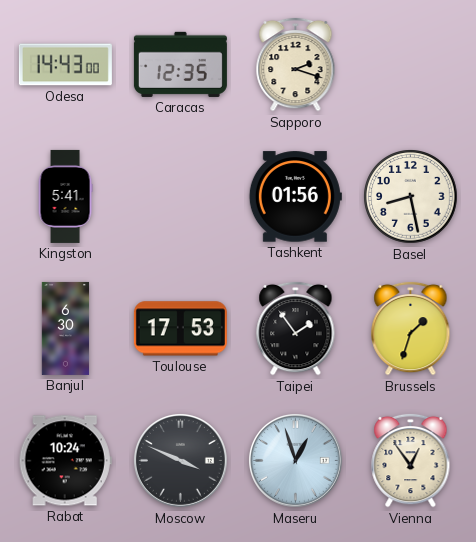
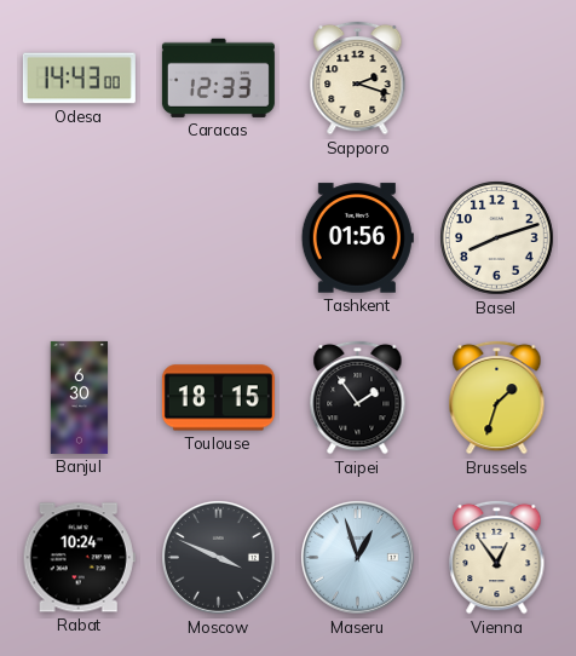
Caracas: 12:35 -> 12:33
Kingston: 5:41 -> none
Basel: 8:28 -> 8:12
Toulouse: 17:53 -> 18:15
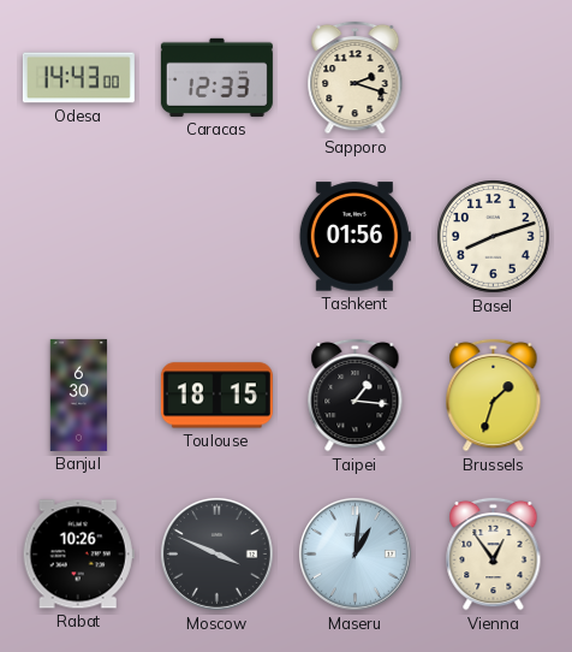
Taipei: 1:54 -> 1:16
Rabat: 10:24 -> 10:26
Maseru: 12:57 -> 1:01
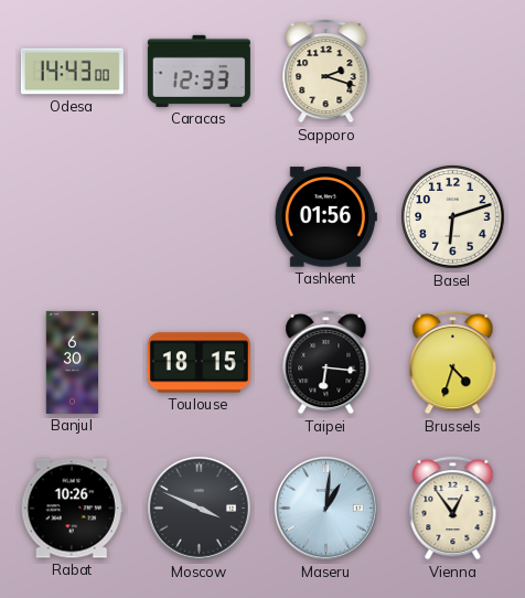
Basel: 8:12 -> 6:12
Taipei: 1:16 -> 6:16
Brussels: 1:33 -> 4:33
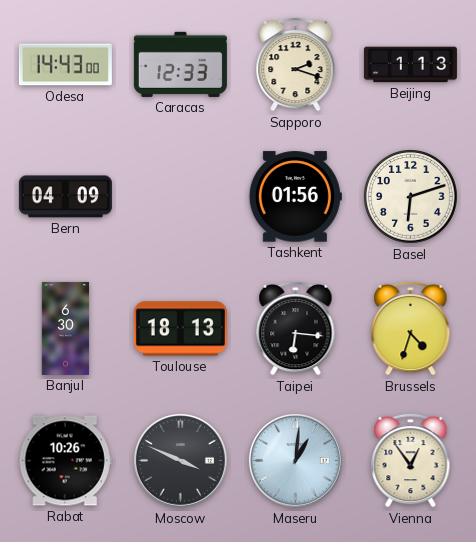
Beijing: none -> 1:13
Bern: none -> 04:09
Toulouse: 18:15 -> 18:13
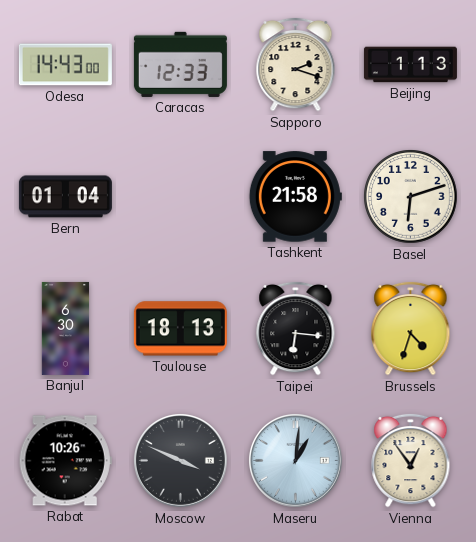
Bern: 04:09 -> 01:04
Tashkent: 01:56 -> 21:58
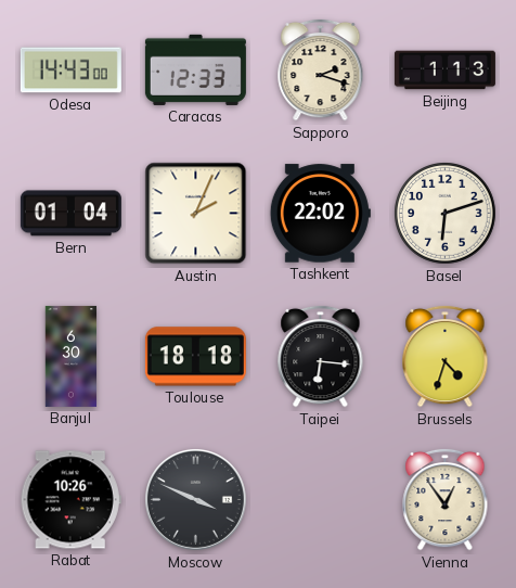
Austin: none -> 2:04
Tashkent: 21:58 -> 22:02
Toulouse: 18:13 -> 18:18
Maseru: 1:01 -> none
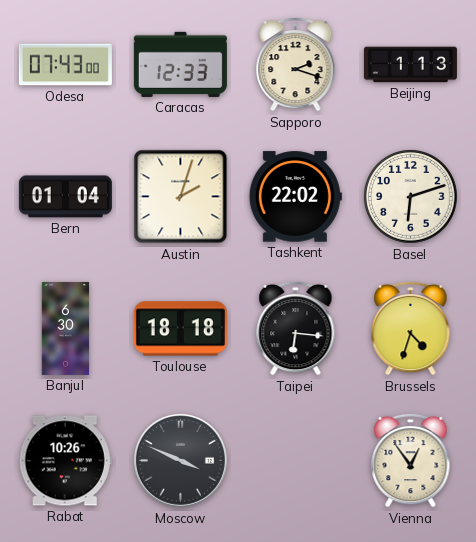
Odesa: 14:43 -> 07:43
Austin: 2:04 -> 2:03
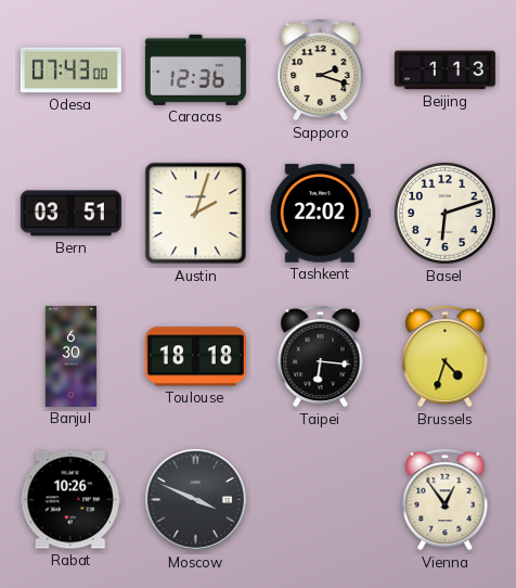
Caracas: 12:33 -> 12:36
Bern: 01:04 -> 03:51
